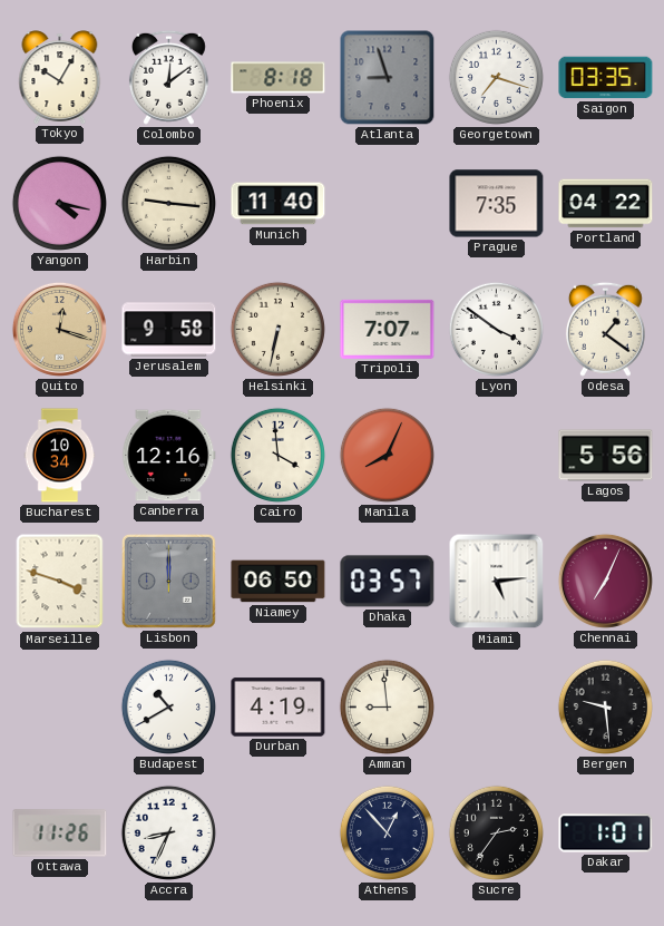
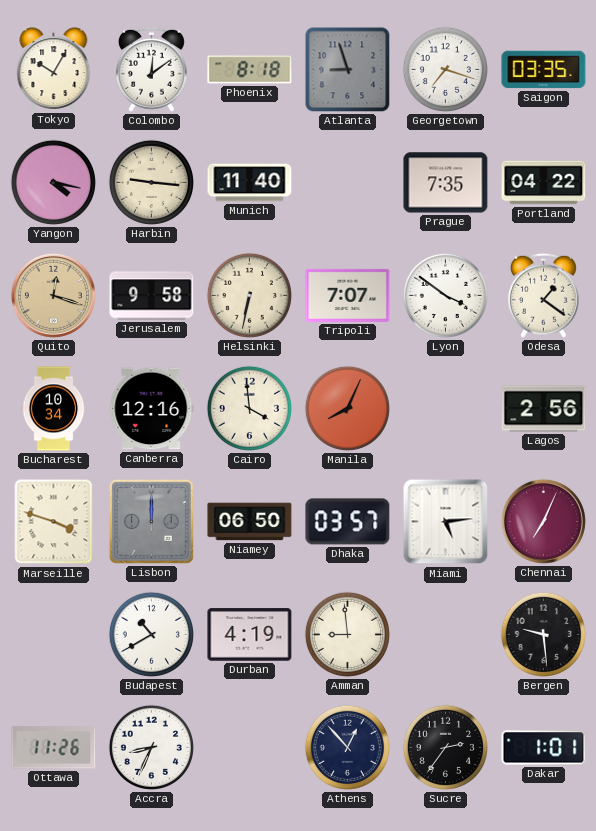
Lagos: 5:56 -> 2:56
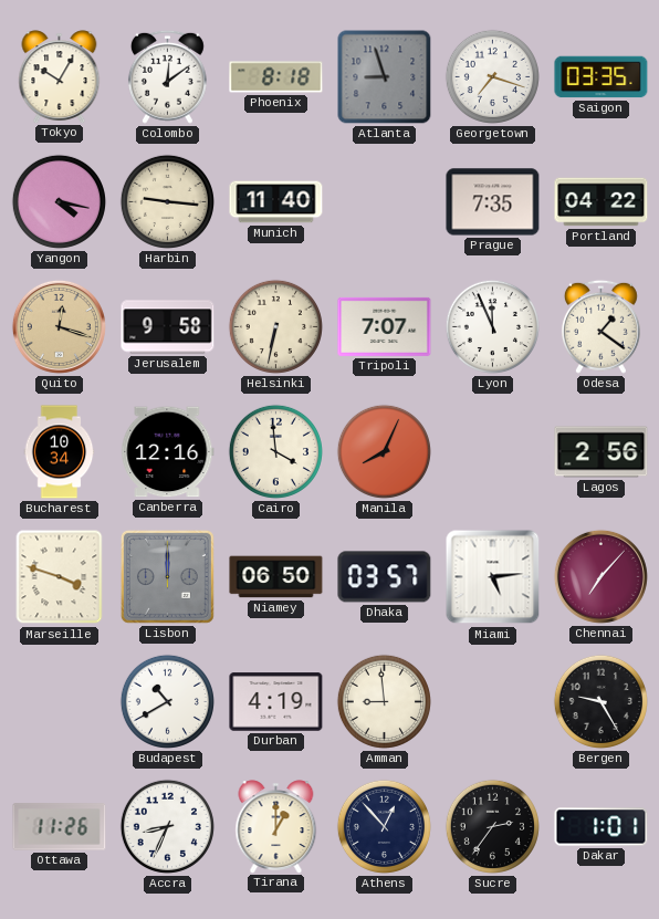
Lyon: 3:51 -> 11:56
Chennai: 7:04 -> 7:07
Bergen: 9:29 -> 9:25
Tirana: none -> 1:00
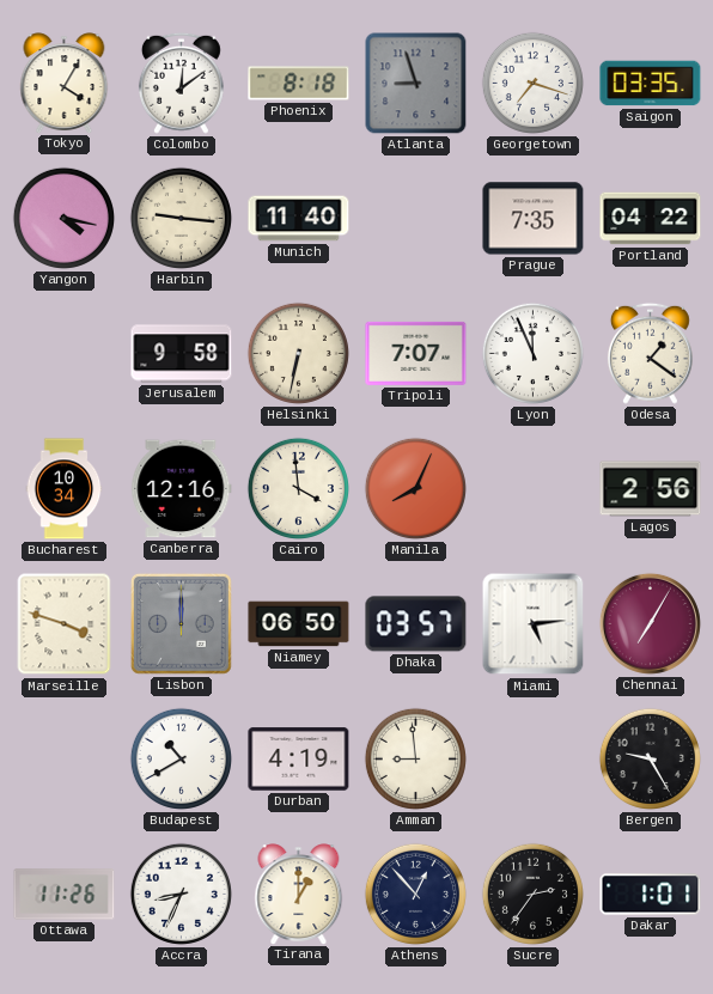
Tokyo: 10:05 -> 4:05
Quito: 12:18 -> none
Chennai: 7:07 -> 7:05
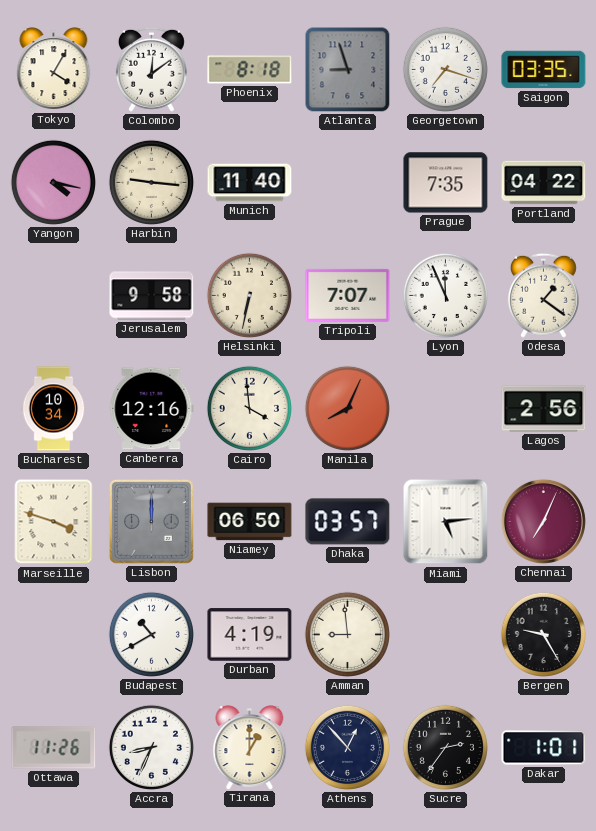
Chennai: 7:05 -> 7:04
